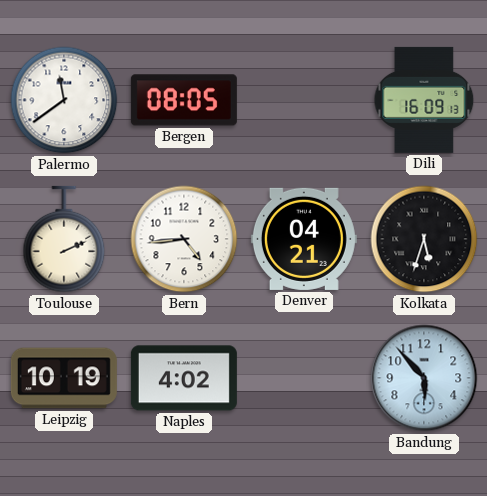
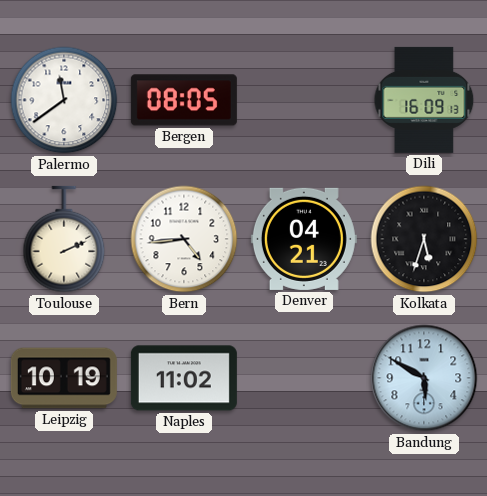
Naples: 4:02 -> 11:02
Bandung: 5:53 -> 5:50
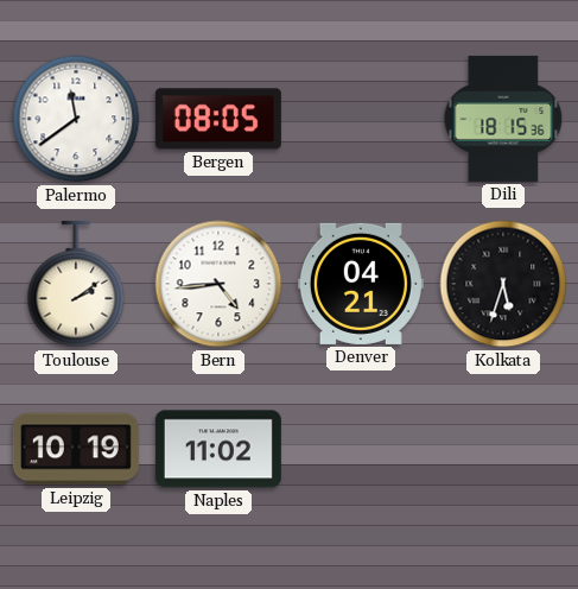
Dili: 16:09 -> 18:15
Toulouse: 2:11 -> 2:09
Bandung: 5:50 -> none
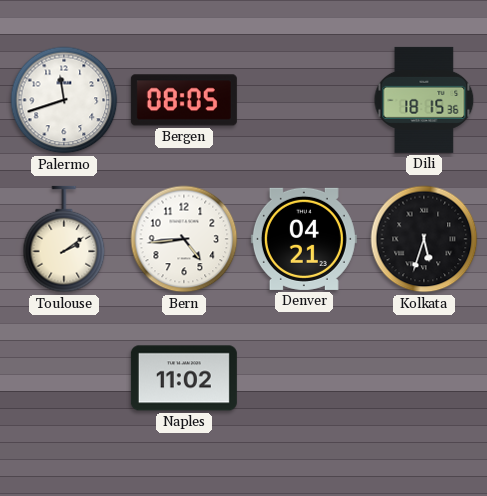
Palermo: 11:39 -> 11:42
Leipzig: 10:19 -> none
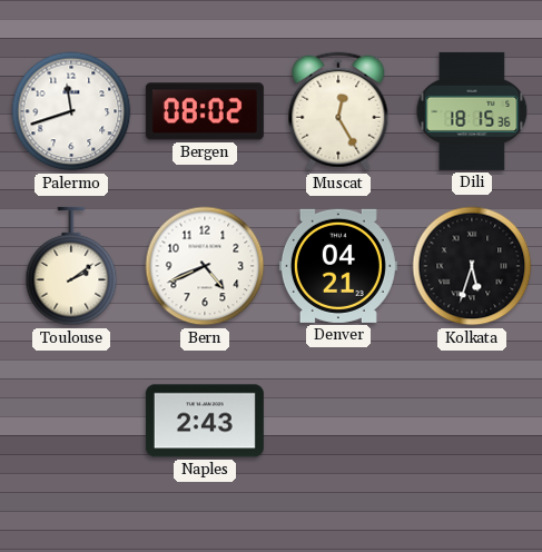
Bergen: 08:05 -> 08:02
Muscat: none -> 12:25
Bern: 4:44 -> 4:41
Naples: 11:02 -> 2:43
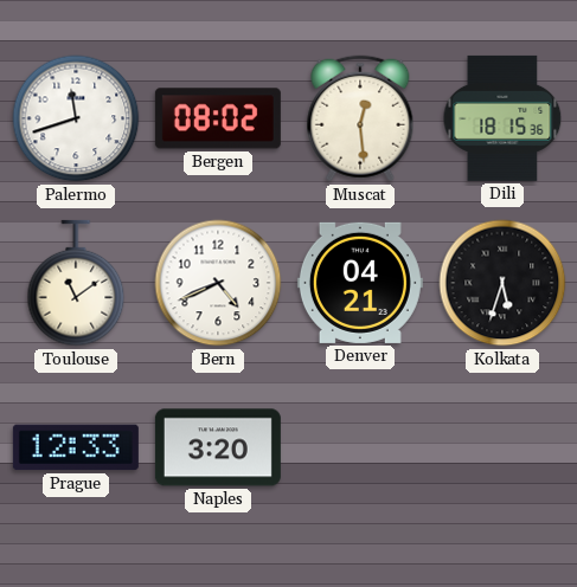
Muscat: 12:25 -> 12:29
Toulouse: 2:09 -> 11:09
Prague: none -> 12:33
Naples: 2:43 -> 3:20
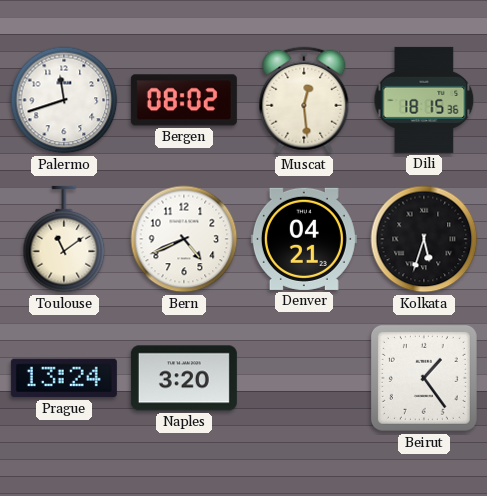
Prague: 12:33 -> 13:24
Beirut: none -> 1:24
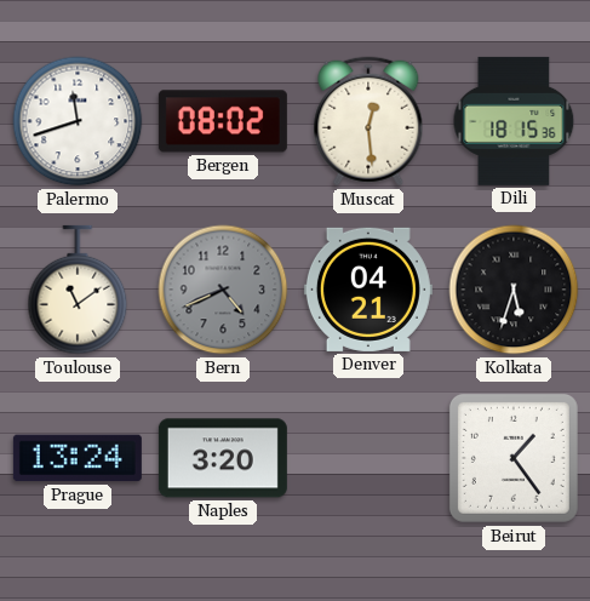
Bern dial: white -> grey
